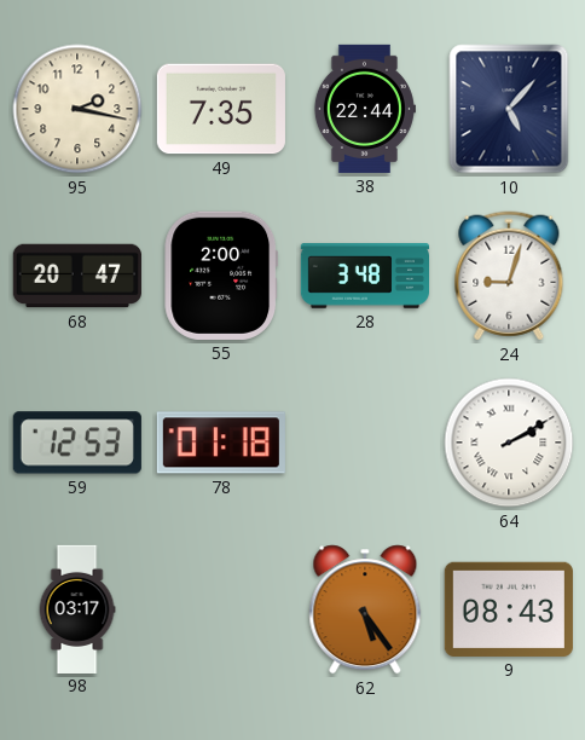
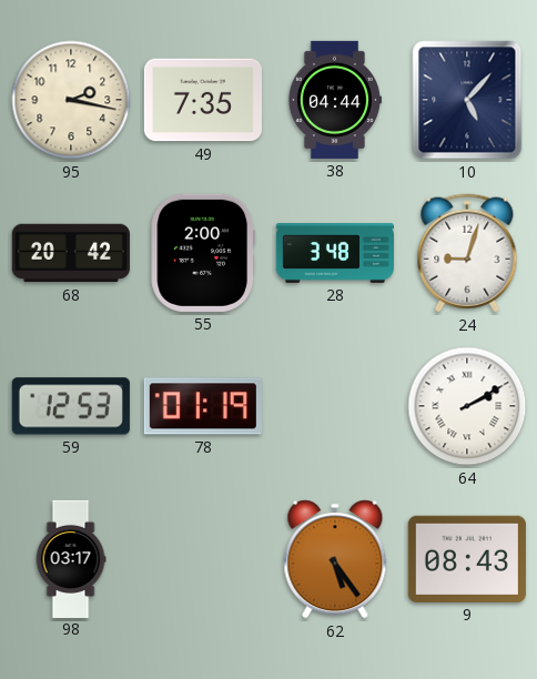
38: 22:44 -> 04:44
68: 20:47 -> 20:42
78: 01:18 -> 01:19
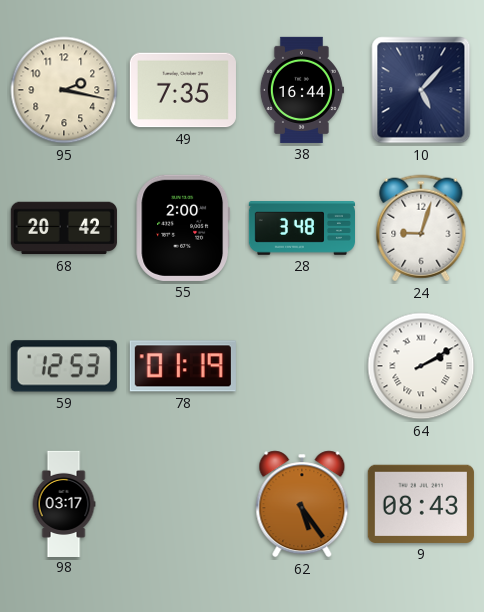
38: 04:44 -> 16:44
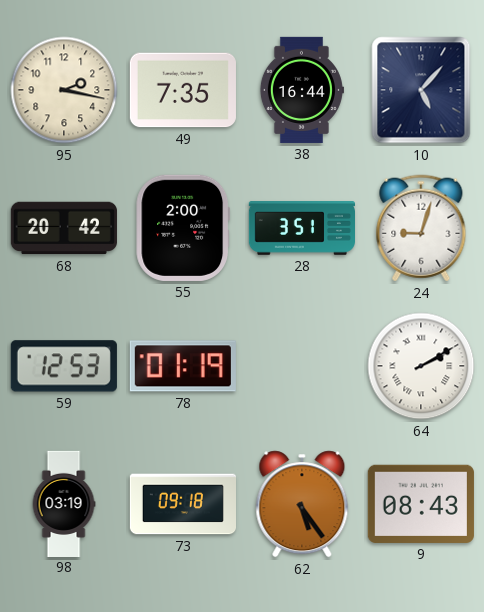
28: 3:48 -> 3:51
98: 03:17 -> 03:19
73: none -> 09:18
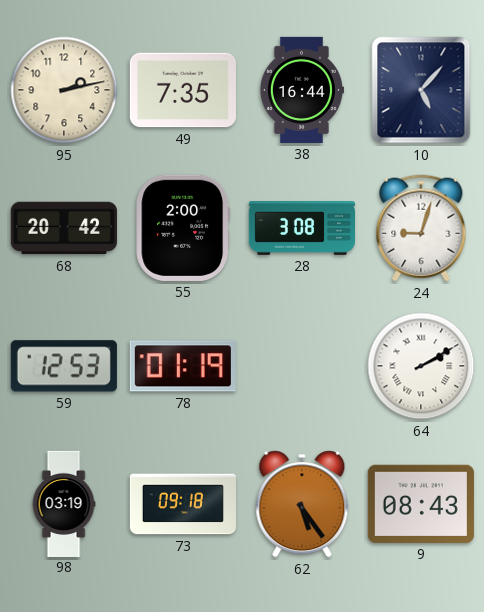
95: 2:17 -> 2:13
28: 3:51 -> 3:08
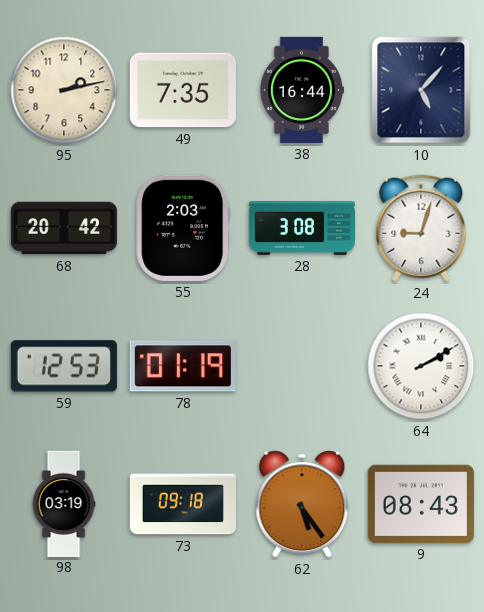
55: 2:00 -> 2:03
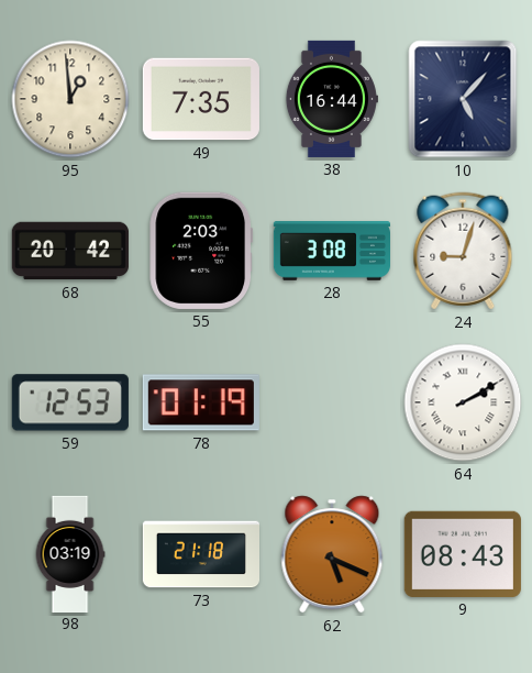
95: 2:13 -> 12:59
73: 09:18 -> 21:18
62: 5:24 -> 5:19
